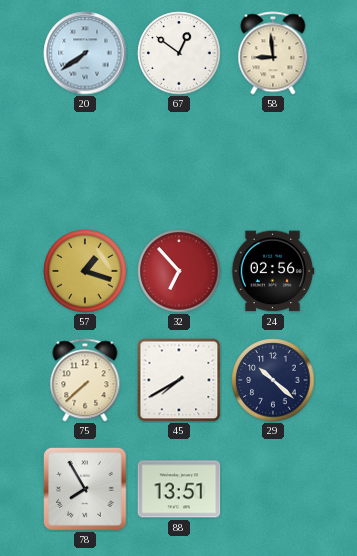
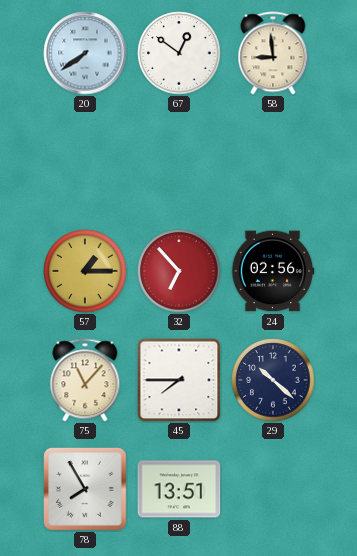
57: 1:18 -> 1:15
75: 7:38 -> 11:07
45: 7:40 -> 7:45
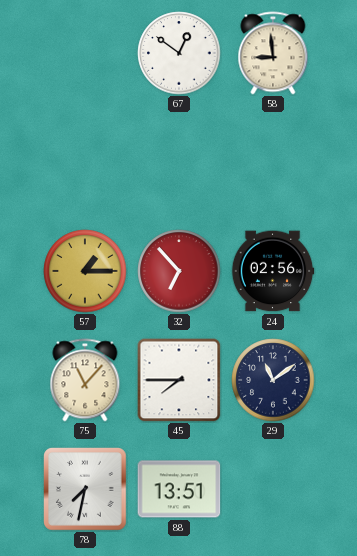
20: 7:39 -> none
29: 10:22 -> 11:09
78: 7:55 -> 7:32
